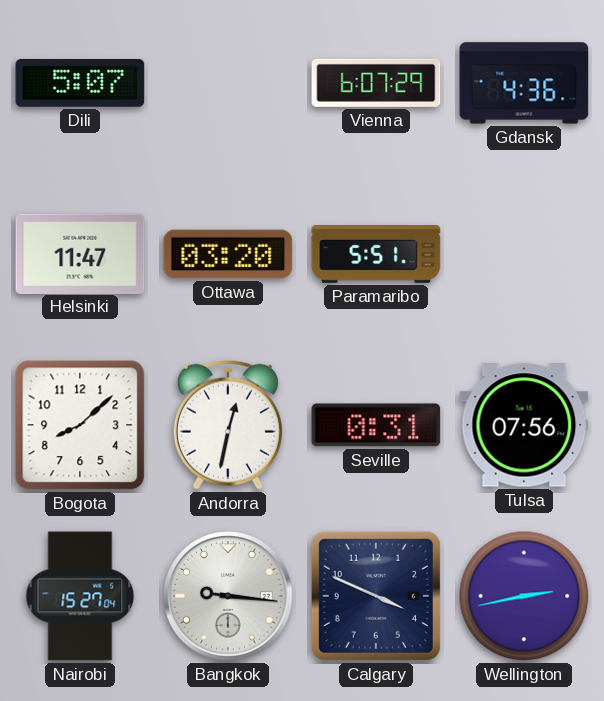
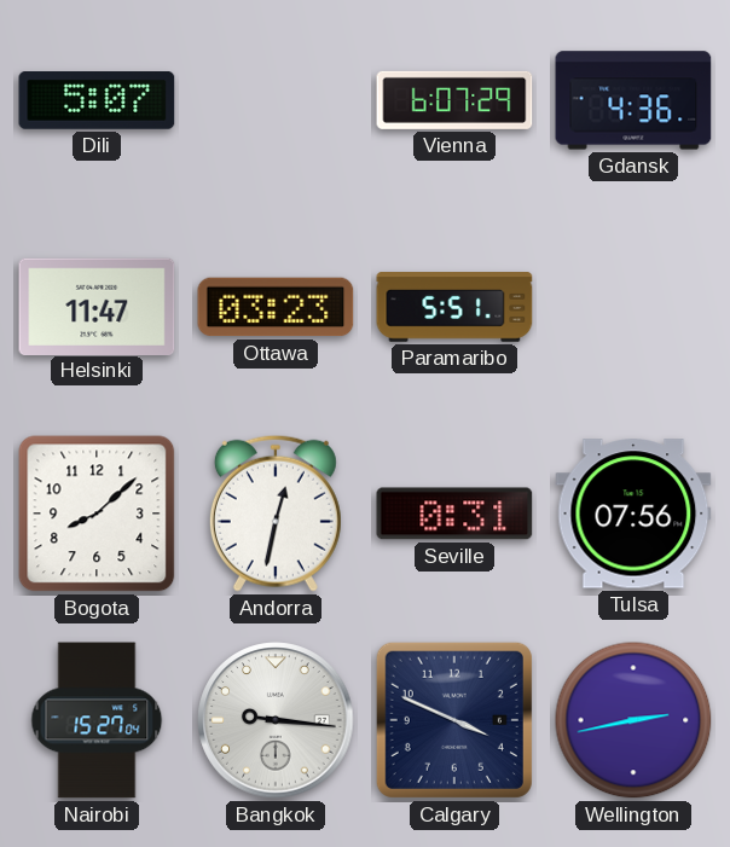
Ottawa: 03:20 -> 03:23
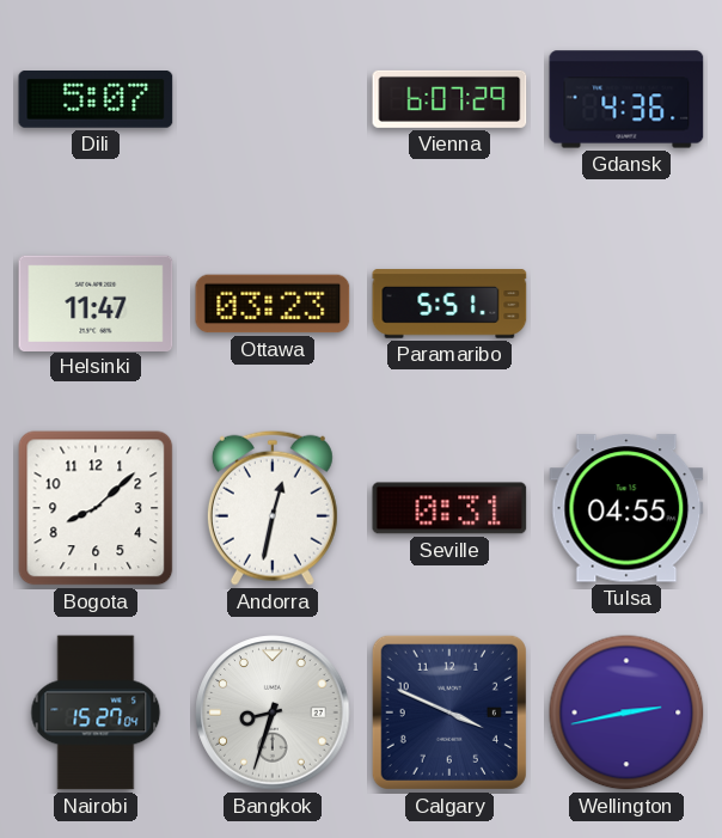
Tulsa: 07:56 -> 04:55
Bangkok: 9:16 -> 8:33
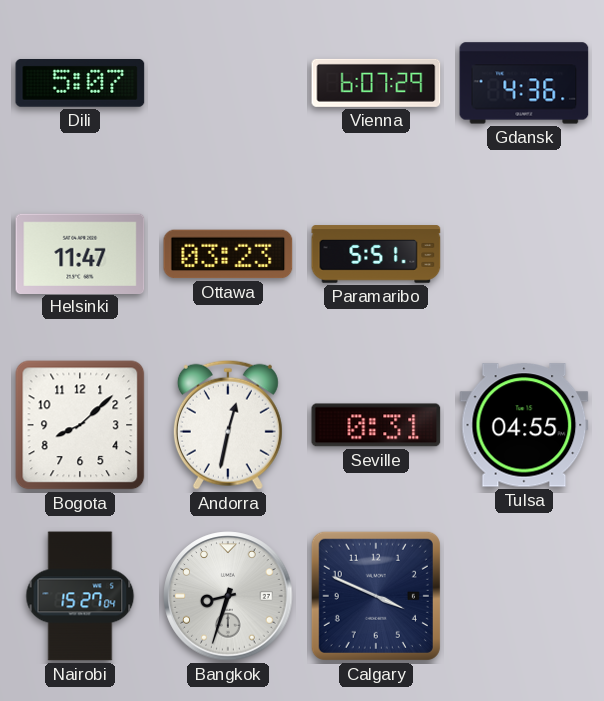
Wellington: 2:43 -> none
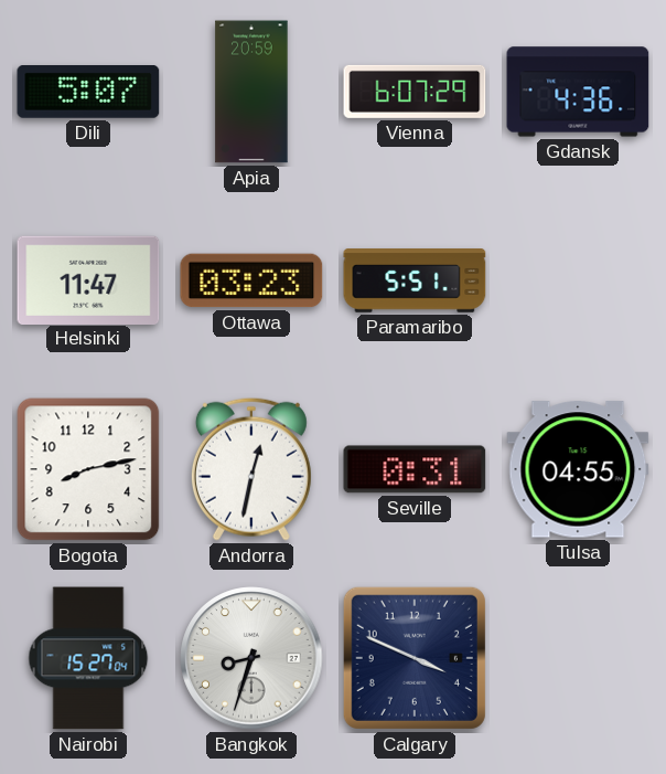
Apia: none -> 20:59
Bogota: 8:08 -> 8:13
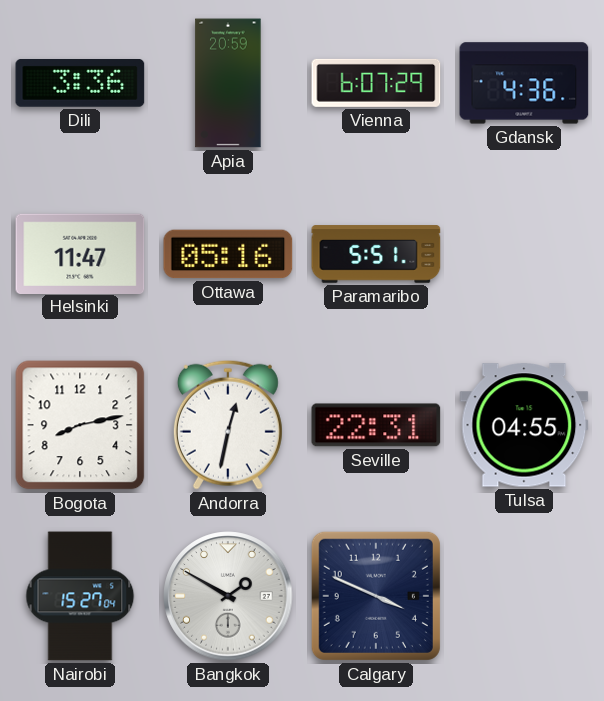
Dili: 5:07 -> 3:36
Ottawa: 03:23 -> 05:16
Seville: 0:31 -> 22:31
Bangkok: 8:33 -> 1:50
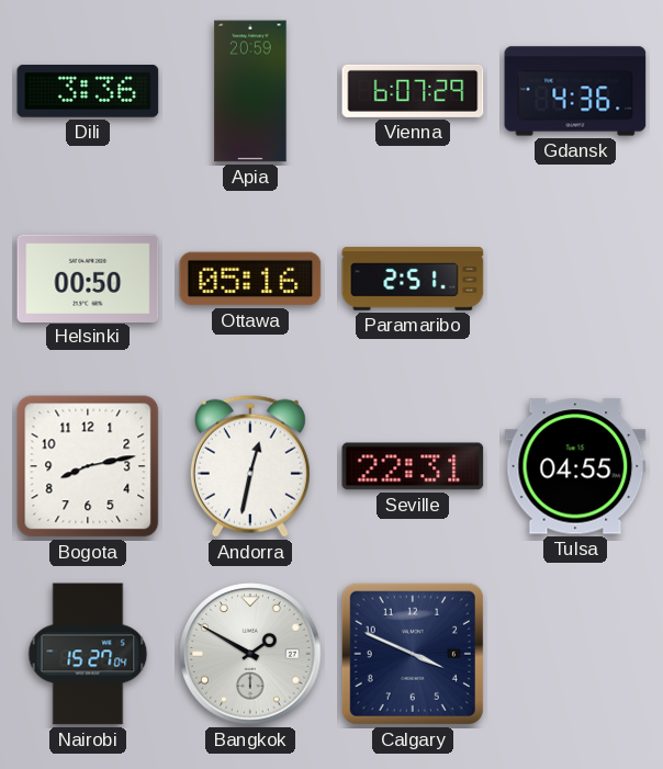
Helsinki: 11:47 -> 00:50
Paramaribo: 5:51 -> 2:51
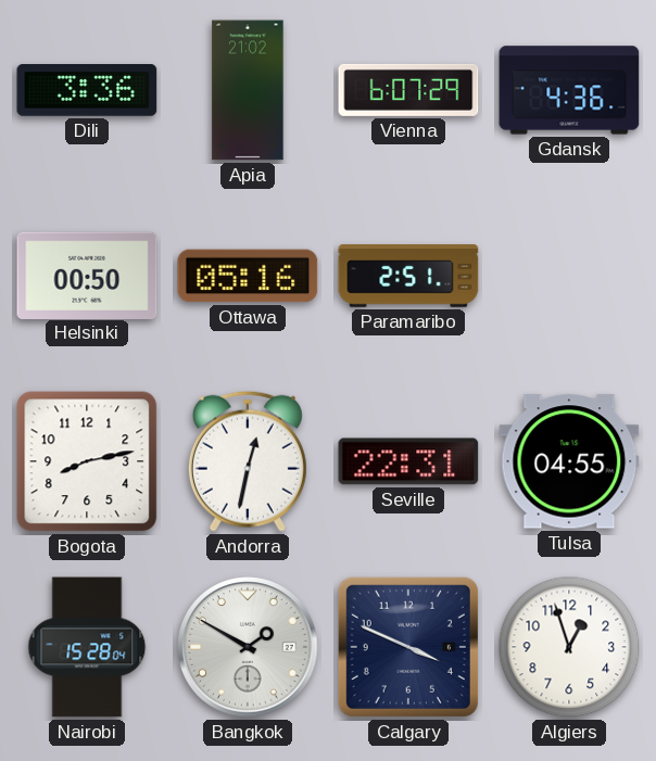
Apia: 20:59 -> 21:02
Nairobi: 15:27 -> 15:28
Algiers: none -> 12:57
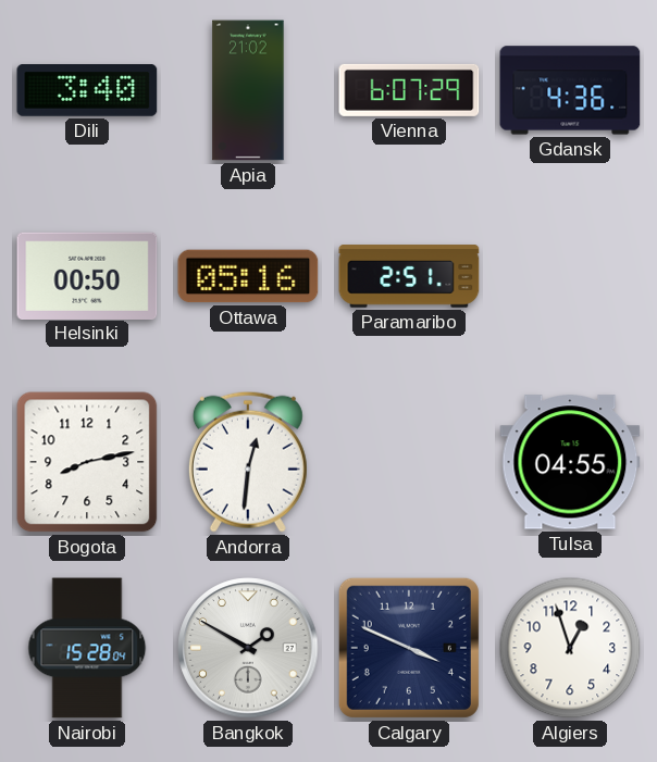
Dili: 3:36 -> 3:40
Andorra: 12:32 -> 12:31
Seville: 22:31 -> none
